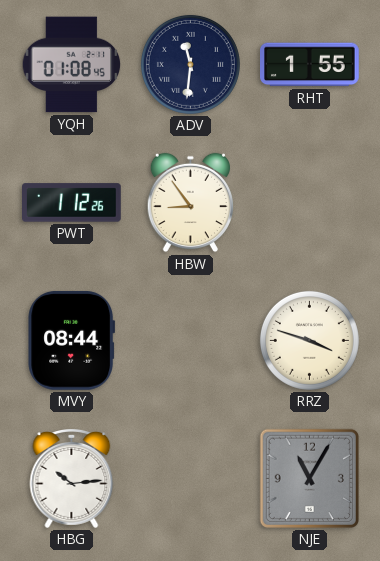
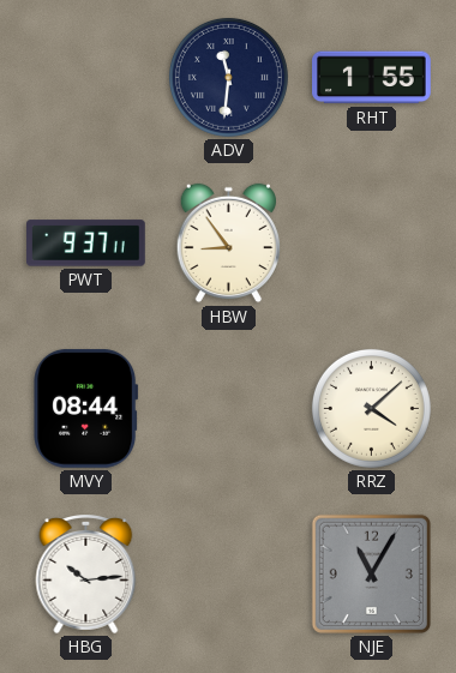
YQH: 01:08 -> none
PWT: 1:12 -> 9:37
RRZ: 3:48 -> 4:08
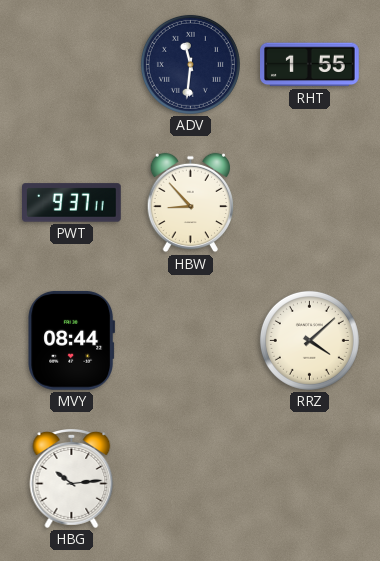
HBW: 8:54 -> 8:53
NJE: 11:05 -> none
